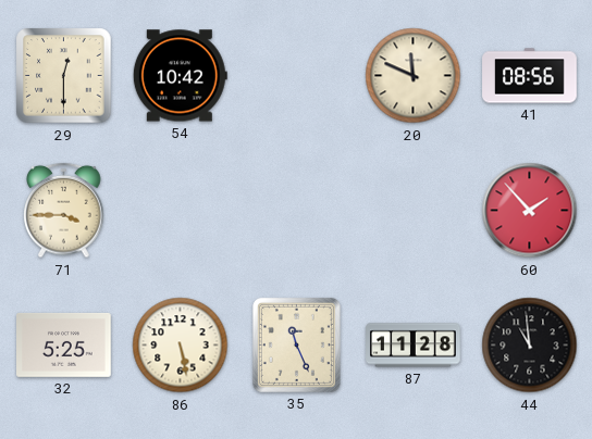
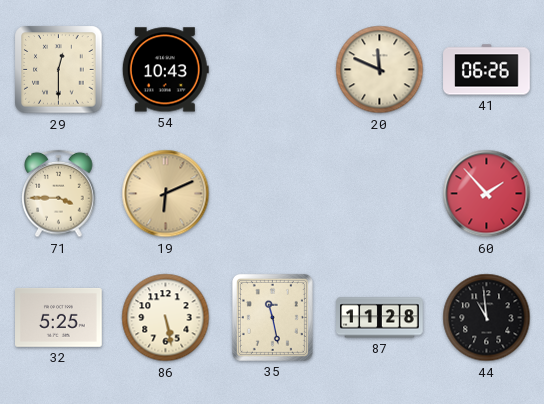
54: 10:42 -> 10:43
41: 08:56 -> 06:26
19: none -> 6:11
35: 11:26 -> 11:28
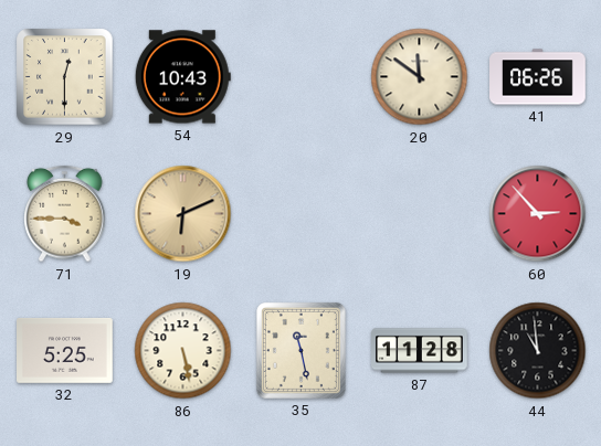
20: 11:49 -> 11:51
60: 1:53 -> 2:53
